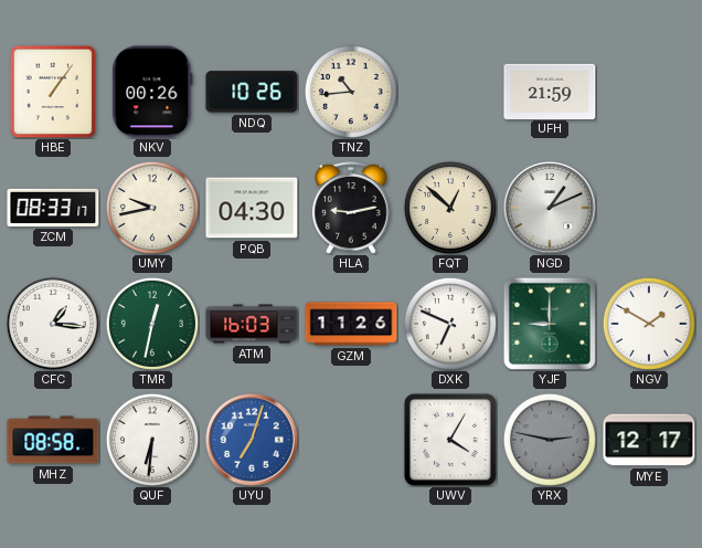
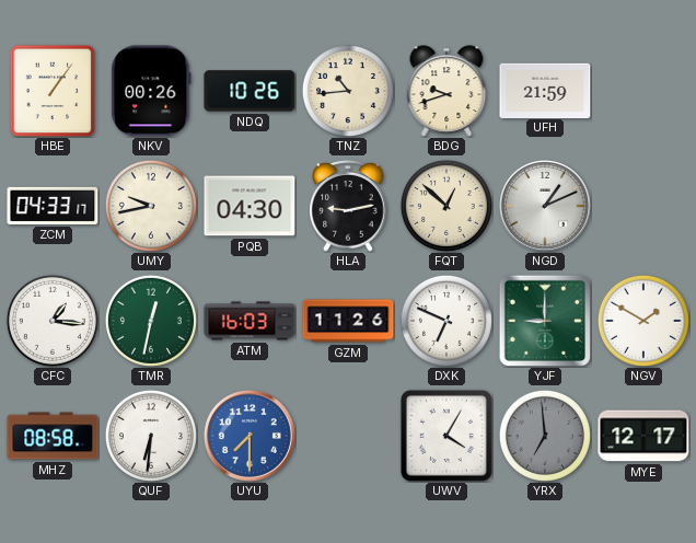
BDG: none -> 9:42
ZCM: 08:33 -> 04:33
UYU: 7:03 -> 7:30
YRX: 2:47 -> 6:59
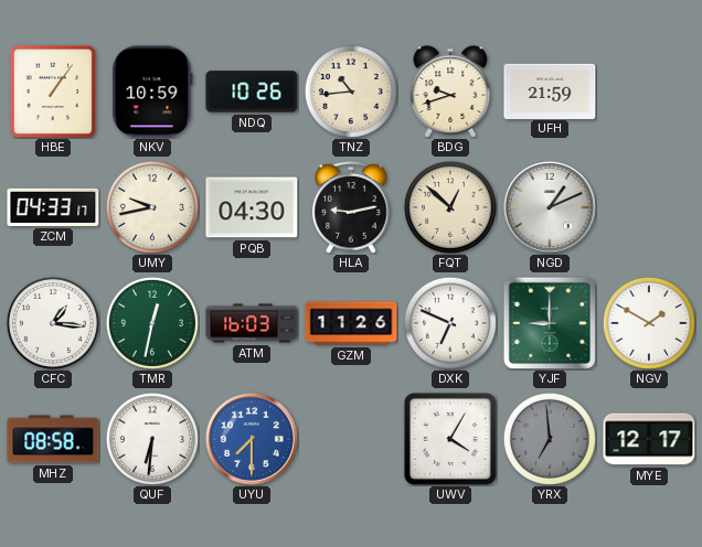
NKV: 00:26 -> 10:59
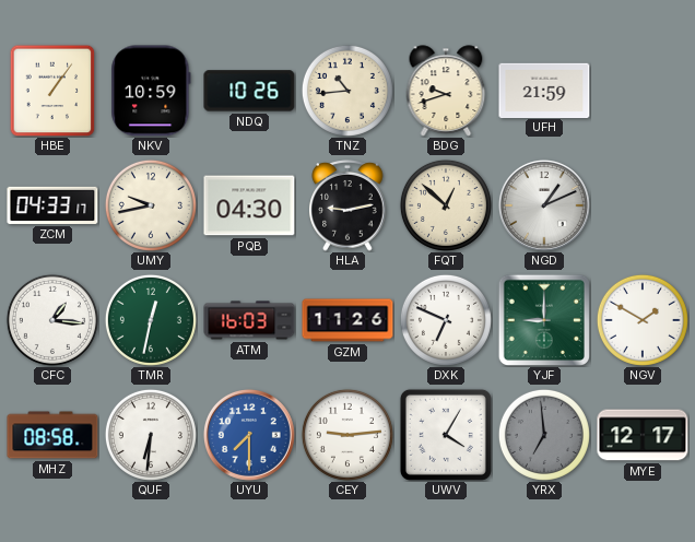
CEY: none -> 9:14
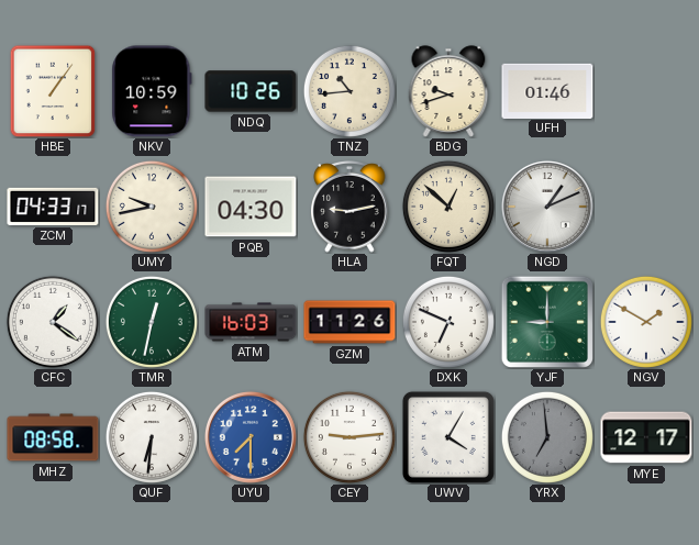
UFH: 21:59 -> 01:46
CFC: 1:16 -> 1:21
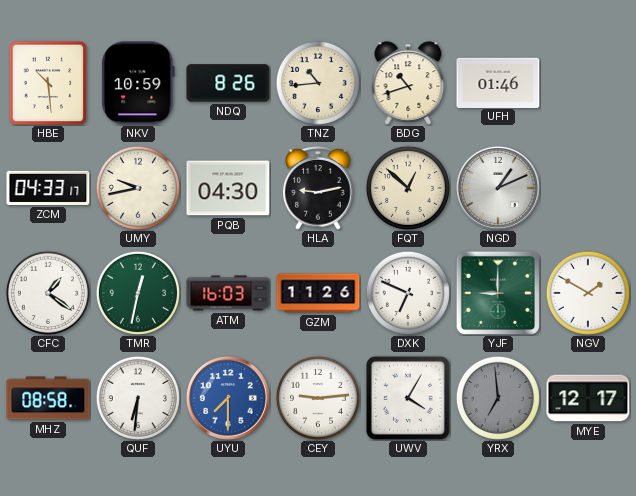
HBE: 1:06 -> 10:29
NDQ: 10:26 -> 8:26
BDG: 9:42 -> 10:42
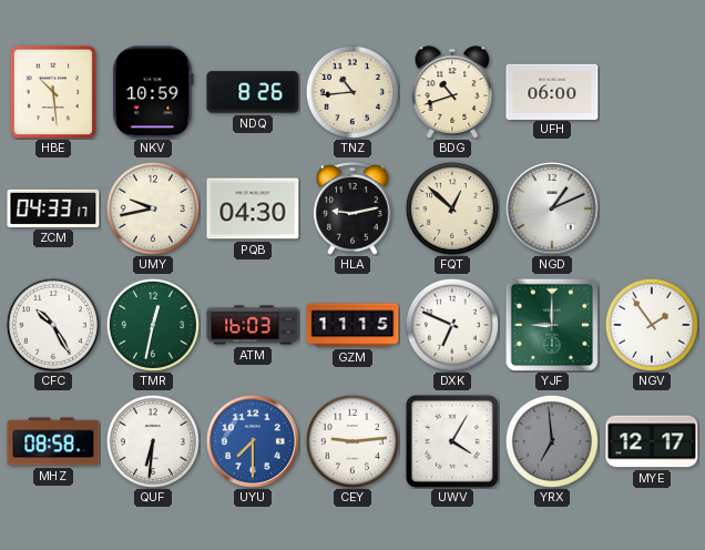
UFH: 01:46 -> 06:00
CFC: 1:21 -> 10:25
GZM: 11:26 -> 11:15
NGV: 1:50 -> 1:54
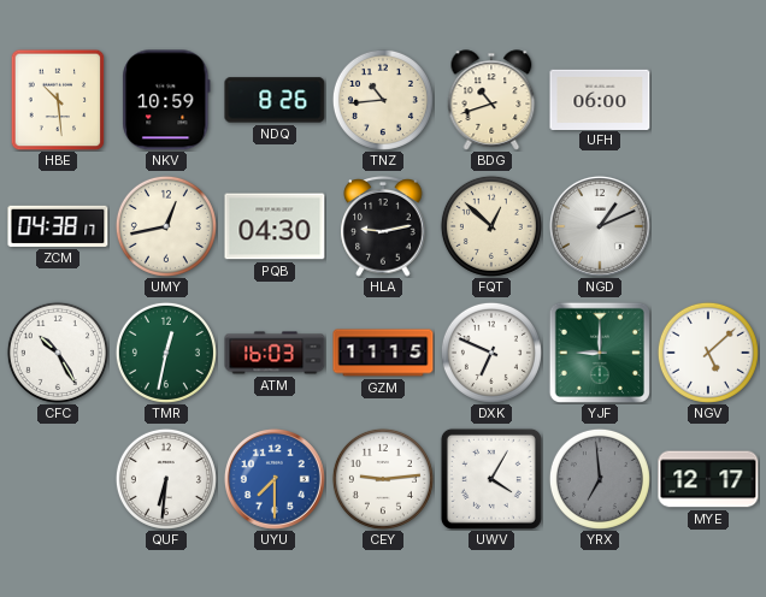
ZCM: 04:33 -> 04:38
UMY: 9:43 -> 12:43
NGV: 1:54 -> 5:08
MHZ: 08:58 -> none
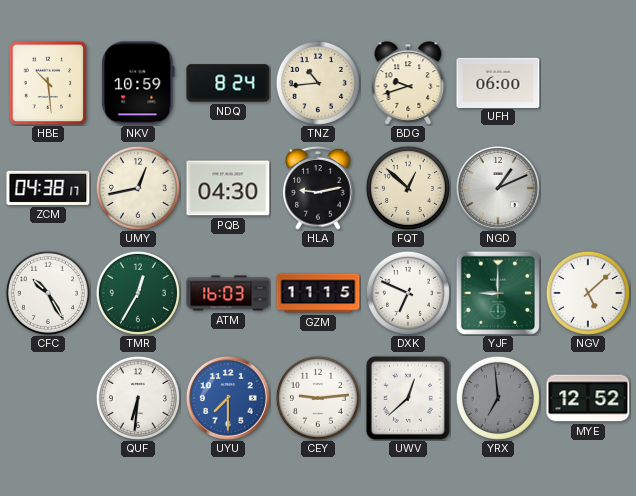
NDQ: 8:26 -> 8:24
BDG: 10:42 -> 9:42
TMR: 12:32 -> 12:35
UWV: 4:05 -> 12:38
MYE: 12:17 -> 12:52
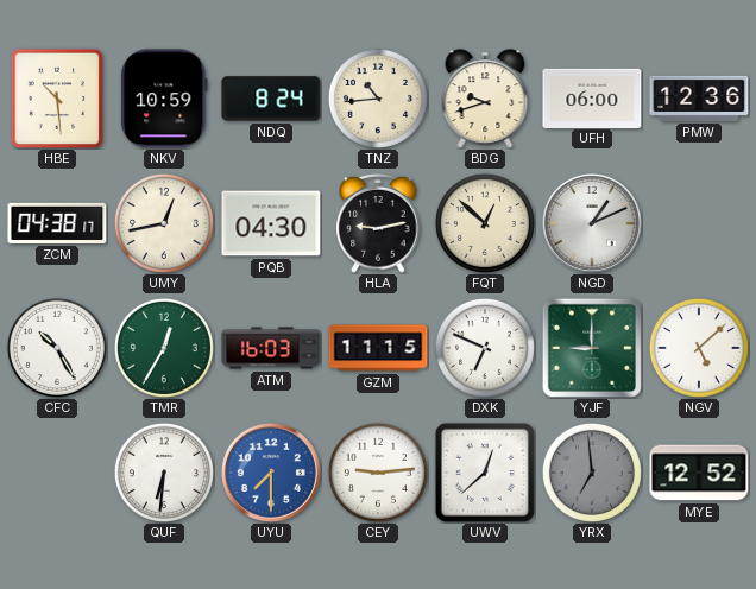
PMW: none -> 12:36
